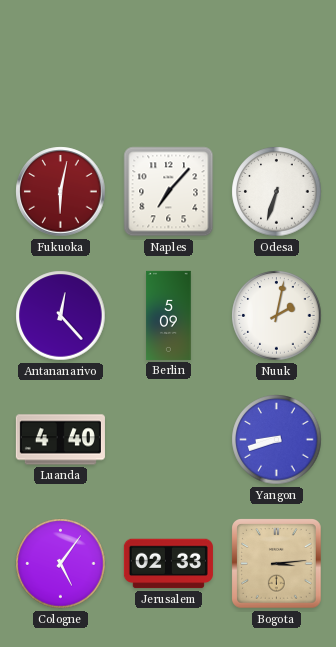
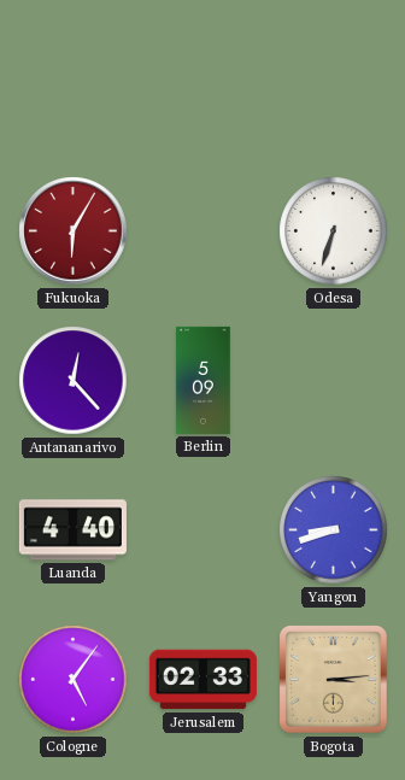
Fukuoka: 6:02 -> 6:05
Naples: 7:07 -> none
Nuuk: 2:02 -> none
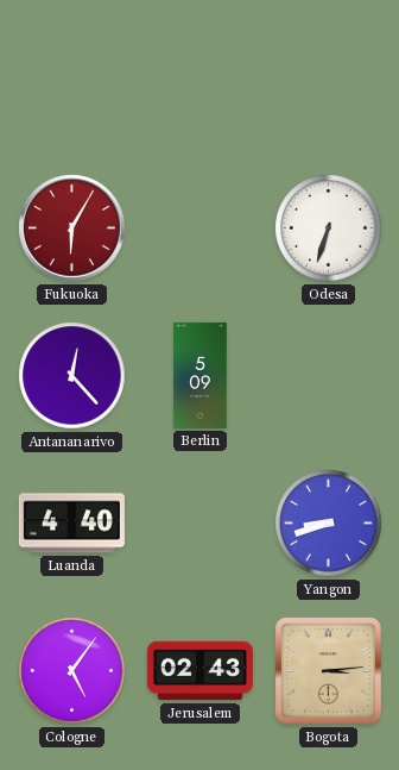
Jerusalem: 02:33 -> 02:43
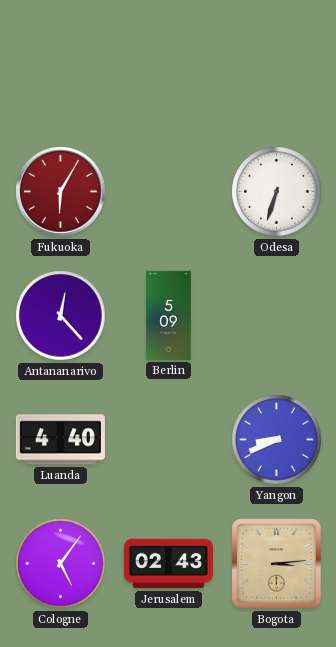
Yangon: 8:42 -> 8:41
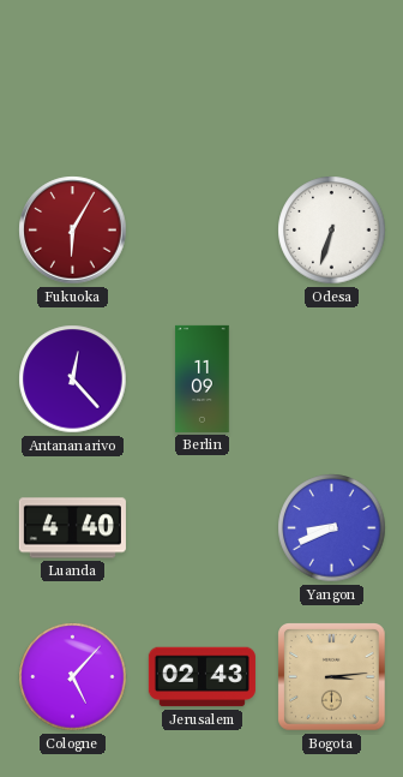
Berlin: 5:09 -> 11:09
Cologne: 5:06 -> 5:07
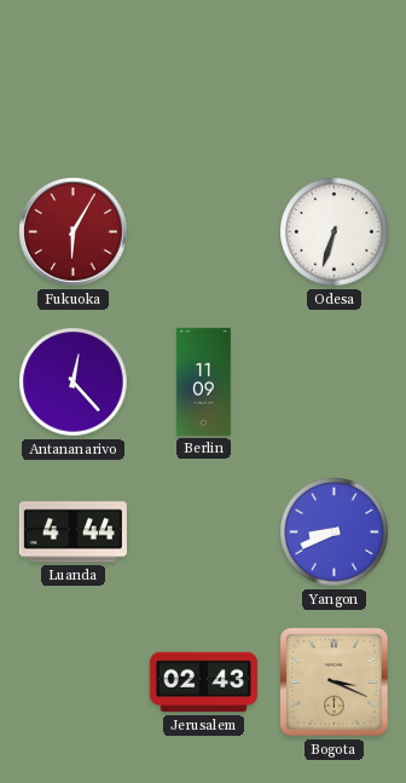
Luanda: 4:40 -> 4:44
Cologne: 5:07 -> none
Bogota: 3:14 -> 3:19
